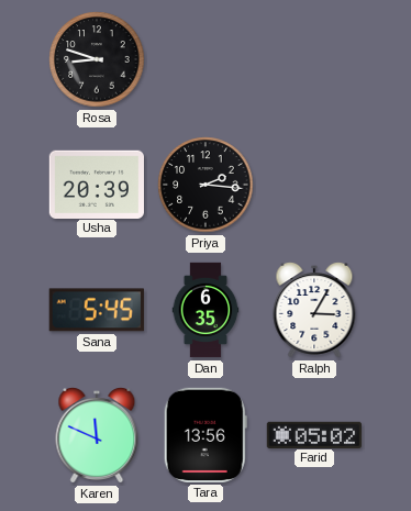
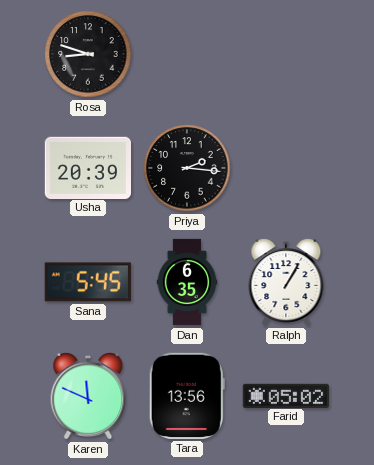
Ralph: 3:05 -> 1:05
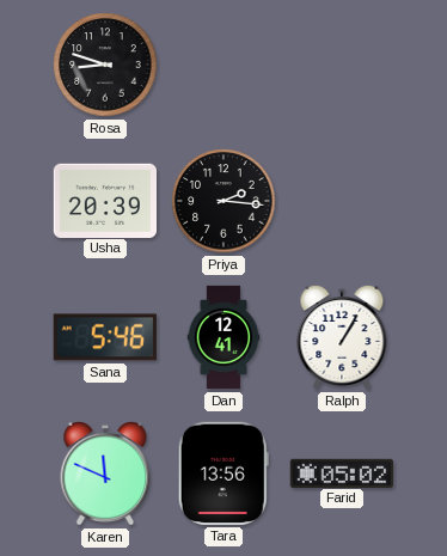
Sana: 5:45 -> 5:46
Dan: 6:35 -> 12:41
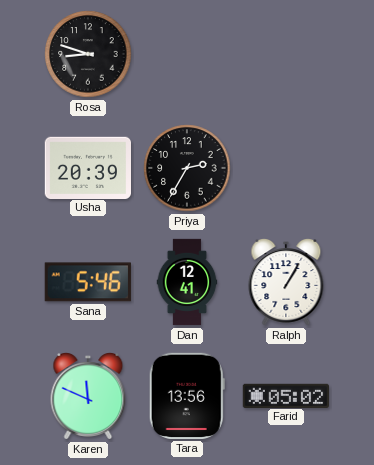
Priya: 2:16 -> 2:35
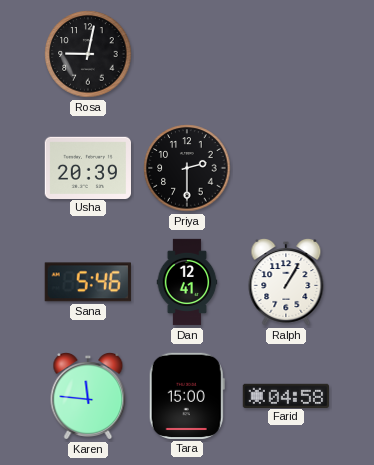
Rosa: 8:48 -> 9:02
Priya: 2:35 -> 2:30
Karen: 11:49 -> 11:46
Tara: 13:56 -> 15:00
Farid: 05:02 -> 04:58
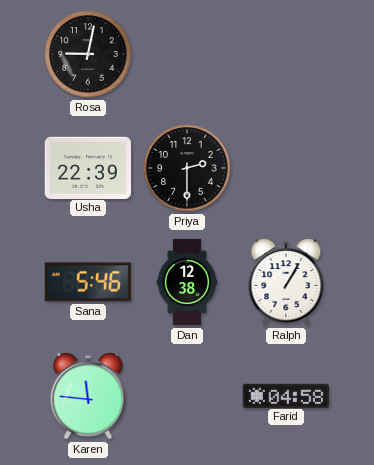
Usha: 20:39 -> 22:39
Dan: 12:41 -> 12:38
Tara: 15:00 -> none
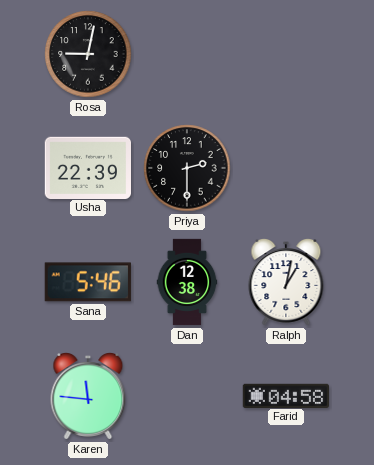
Ralph: 1:05 -> 1:02
